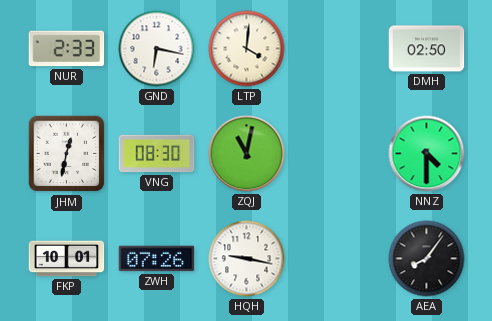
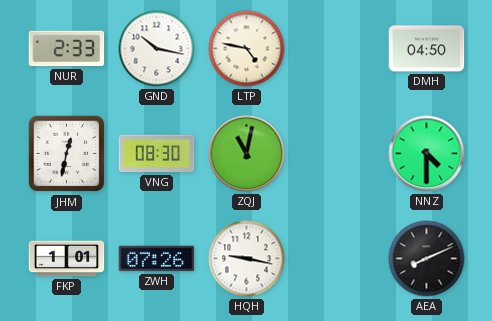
GND: 6:17 -> 10:17
LTP: 4:01 -> 4:47
DMH: 02:50 -> 04:50
FKP: 10:01 -> 1:01
AEA: 8:06 -> 8:11
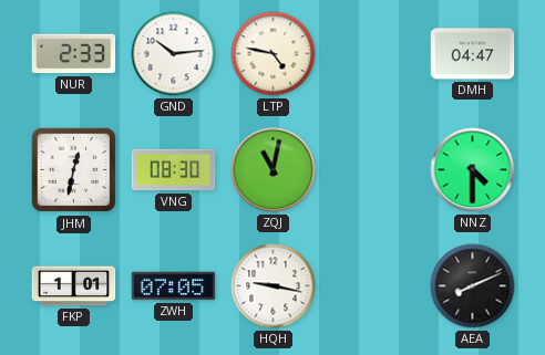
GND: 10:17 -> 10:14
DMH: 04:50 -> 04:47
ZWH: 07:26 -> 07:05
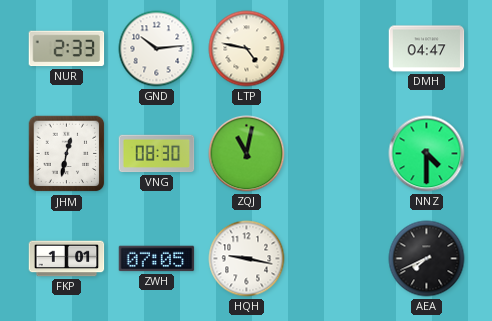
AEA: 8:11 -> 7:41
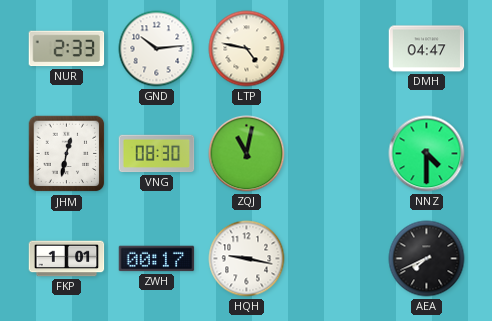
ZWH: 07:05 -> 00:17
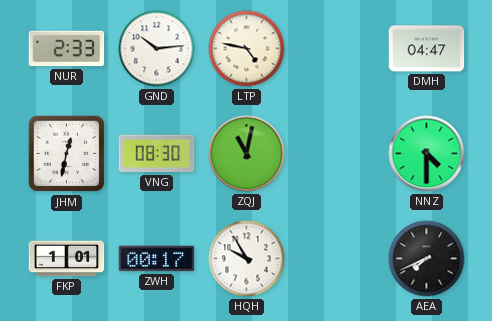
HQH: 9:17 -> 9:55
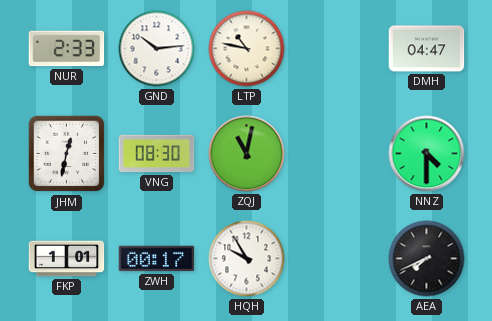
LTP: 4:47 -> 10:47
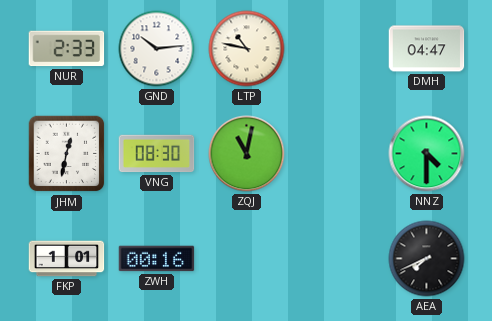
ZWH: 00:17 -> 00:16
HQH: 9:55 -> none
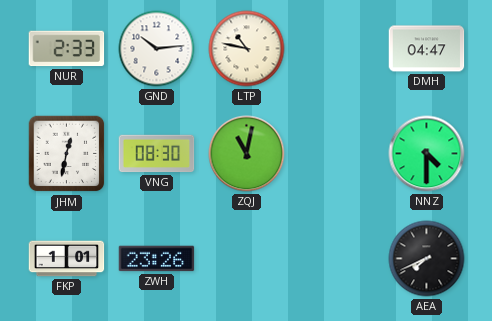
ZWH: 00:16 -> 23:26
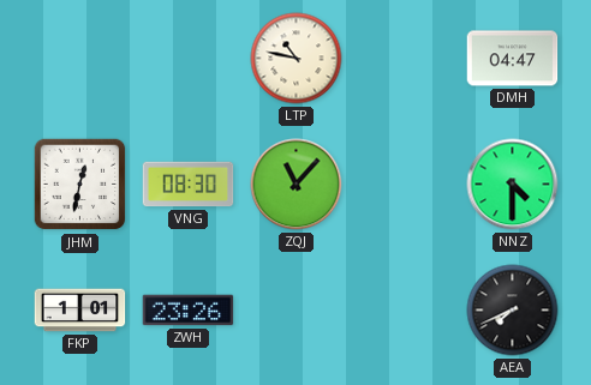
NUR: 2:33 -> none
GND: 10:14 -> none
ZQJ: 11:02 -> 11:07
